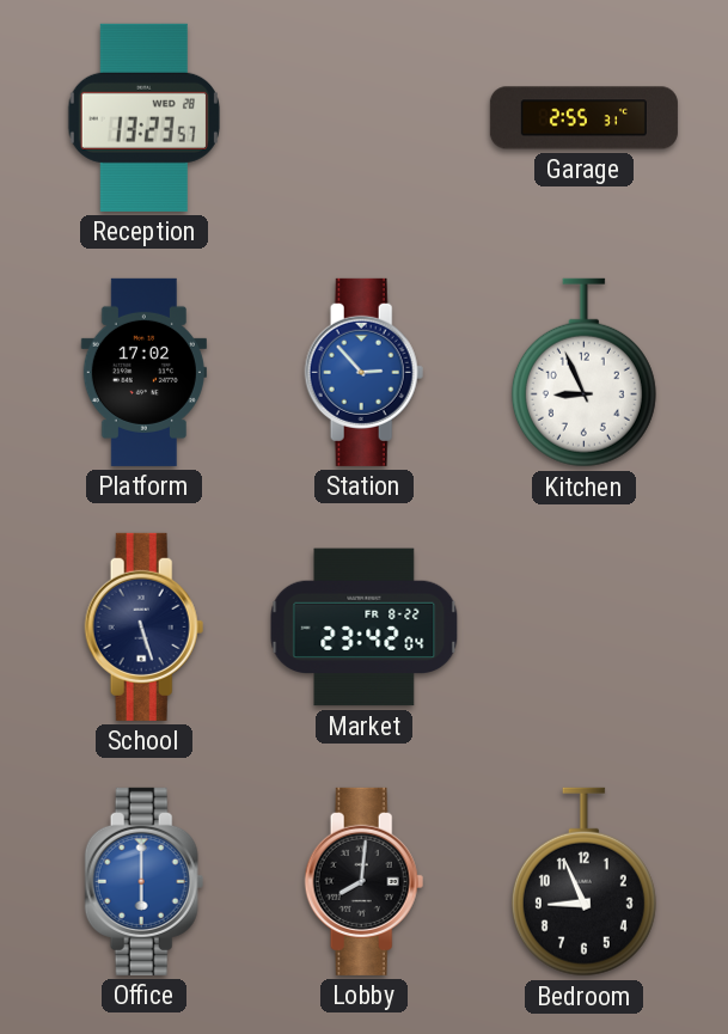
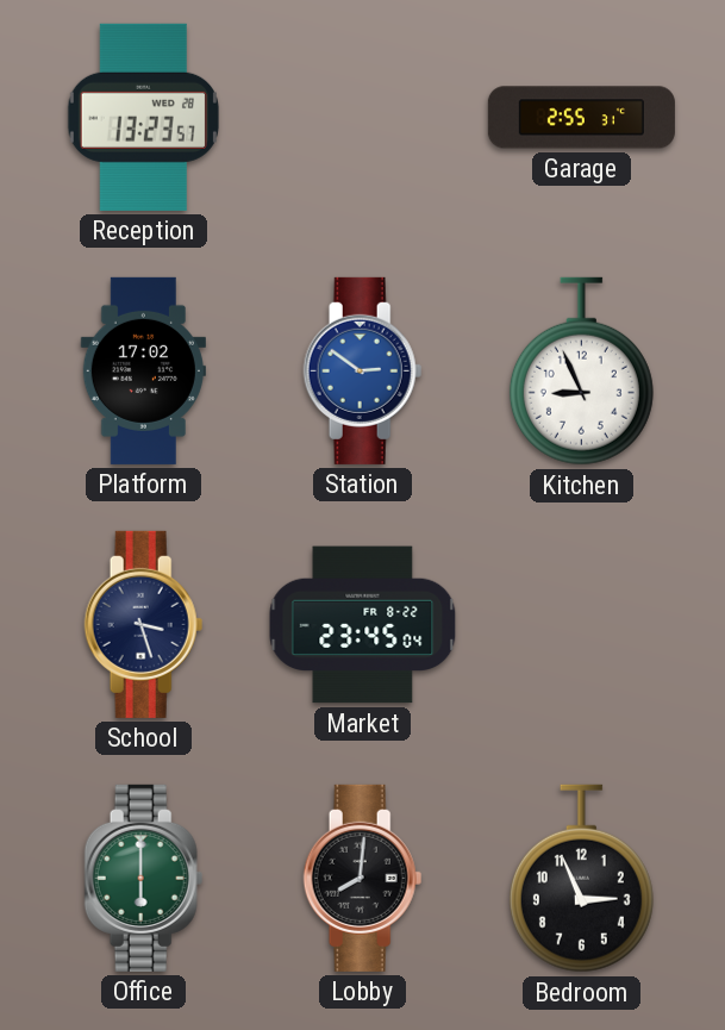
Station: 2:53 -> 2:51
School: 5:27 -> 3:27
Market: 23:42 -> 23:45
Office dial: blue -> green
Bedroom: 8:56 -> 2:56
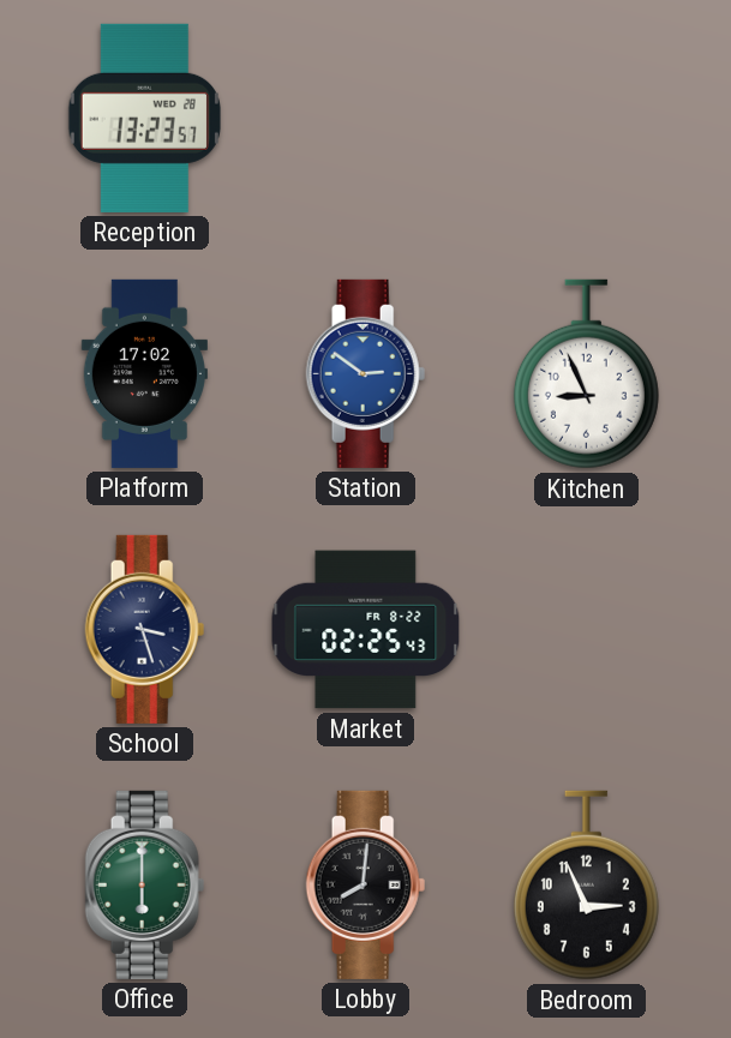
Garage: 2:55 -> none
Market: 23:45 -> 02:25
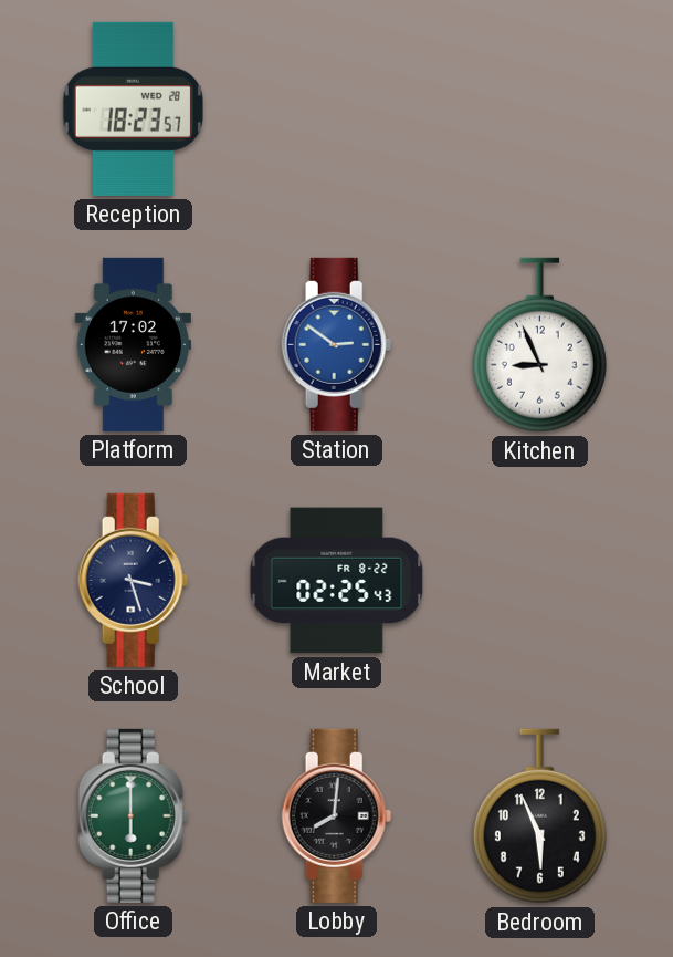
Reception: 13:23 -> 18:23
Bedroom: 2:56 -> 5:56
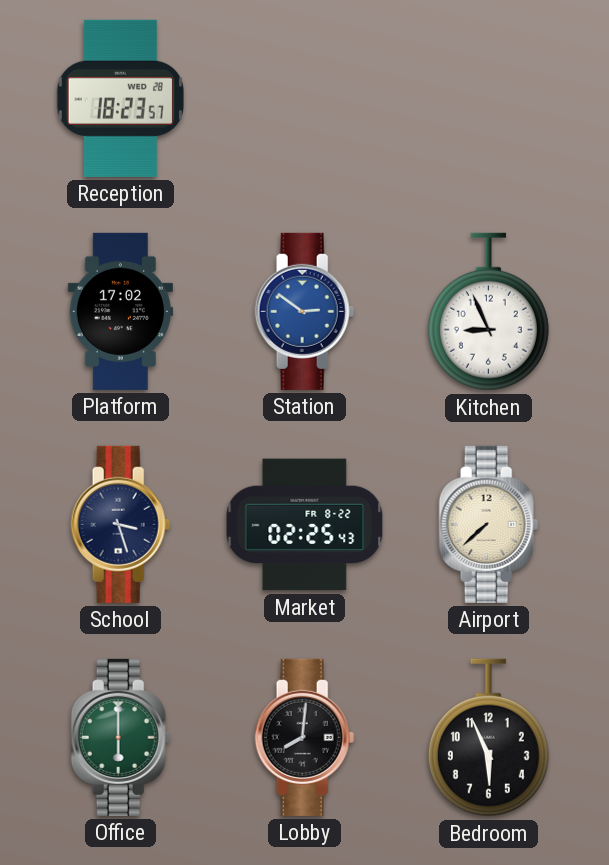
Airport: none -> 7:38
